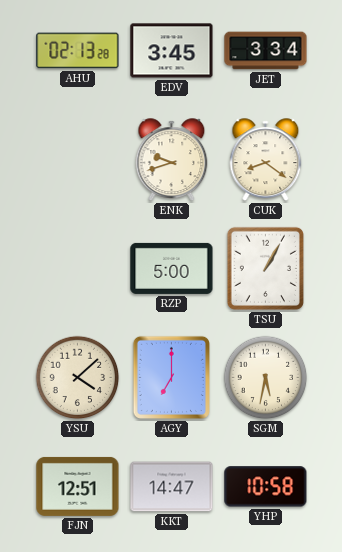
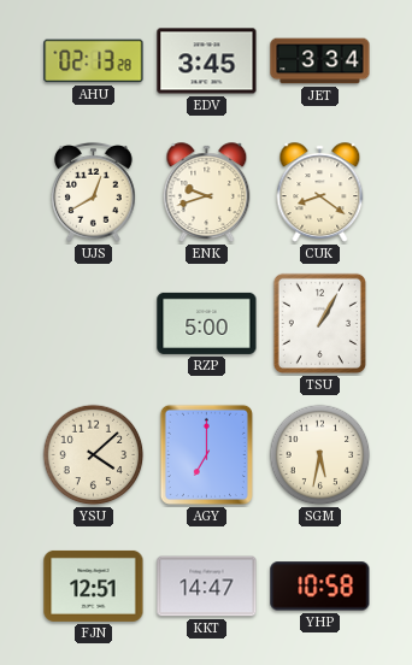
UJS: none -> 12:40
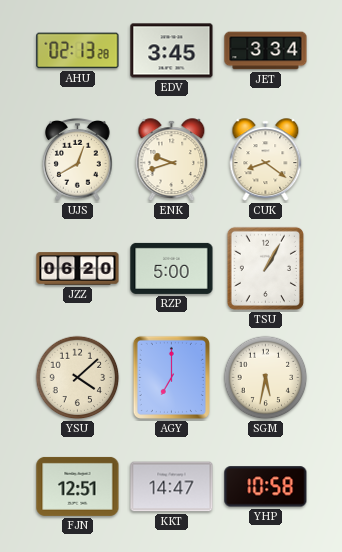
JZZ: none -> 06:20
